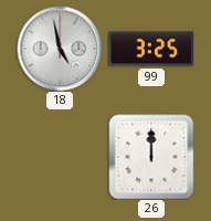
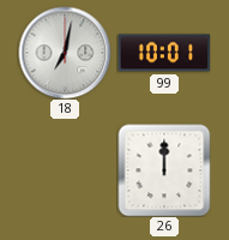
18: 4:58 -> 7:02
99: 3:25 -> 10:01
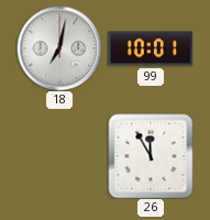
26: 12:00 -> 11:55
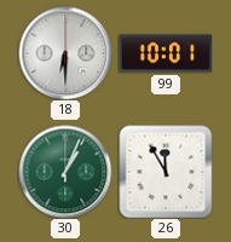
18: 7:02 -> 6:30
30: none -> 1:04
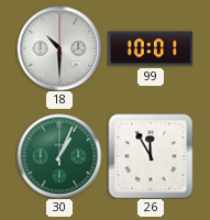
18: 6:30 -> 10:30
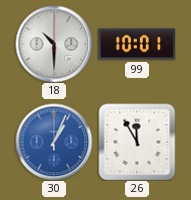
30 dial: green -> blue
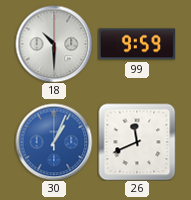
99: 10:01 -> 9:59
26: 11:55 -> 11:41
